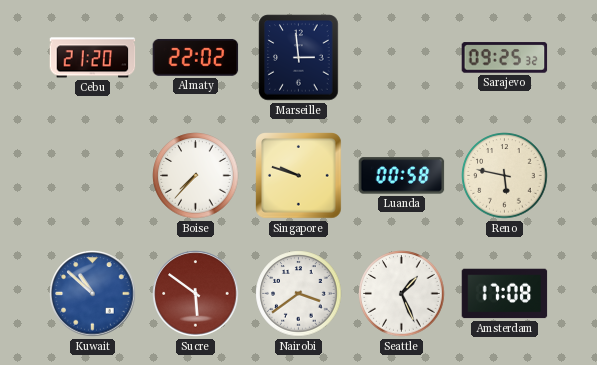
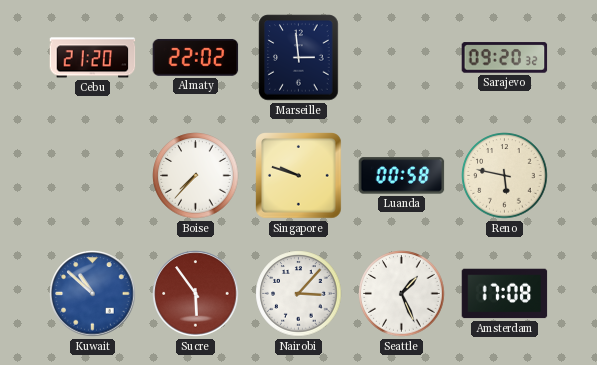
Sarajevo: 09:25 -> 09:20
Sucre: 5:51 -> 5:54
Nairobi: 3:39 -> 3:07
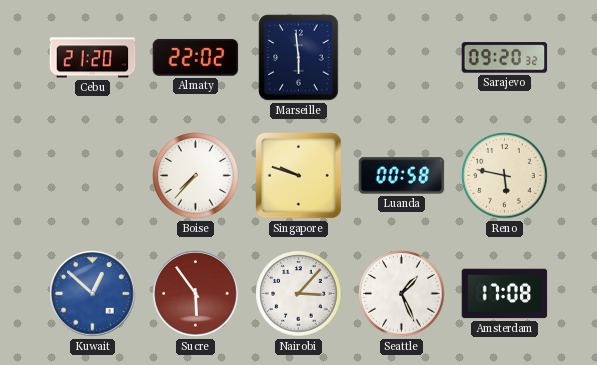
Marseille: 2:59 -> 5:59
Kuwait: 10:52 -> 12:52
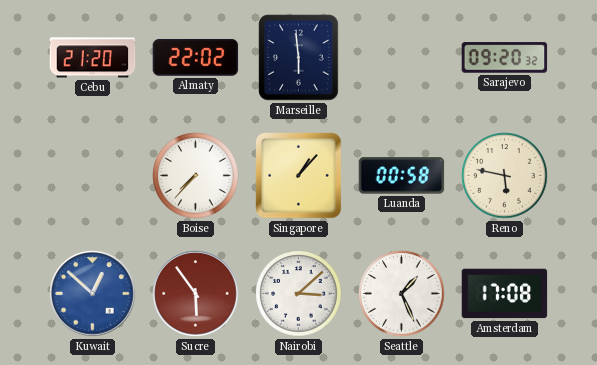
Singapore: 9:48 -> 1:07
Nairobi: 3:07 -> 3:08
